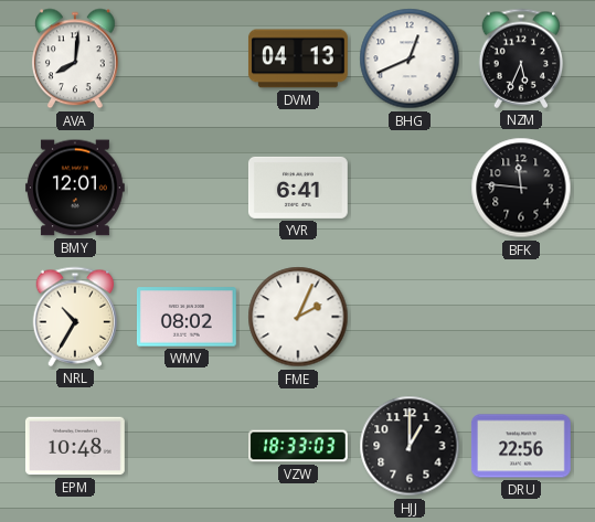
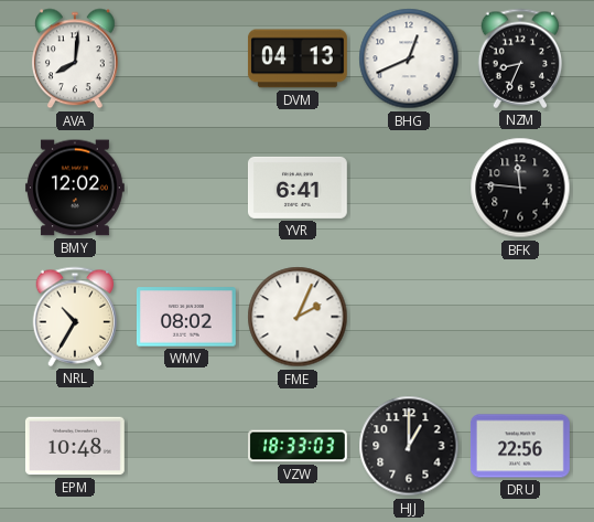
NZM: 5:34 -> 8:34
BMY: 12:01 -> 12:02
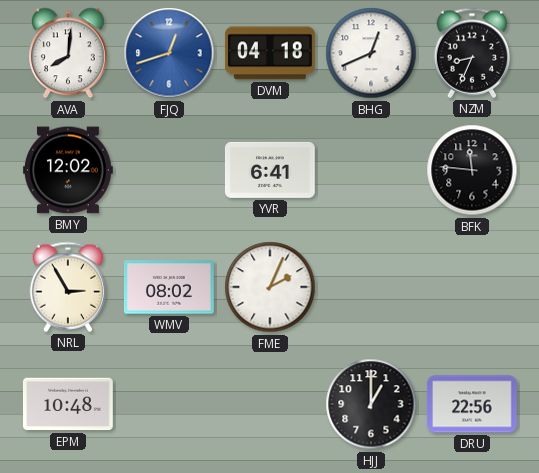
FJQ: none -> 12:42
DVM: 04:13 -> 04:18
NRL: 10:35 -> 2:55
VZW: 18:33 -> none
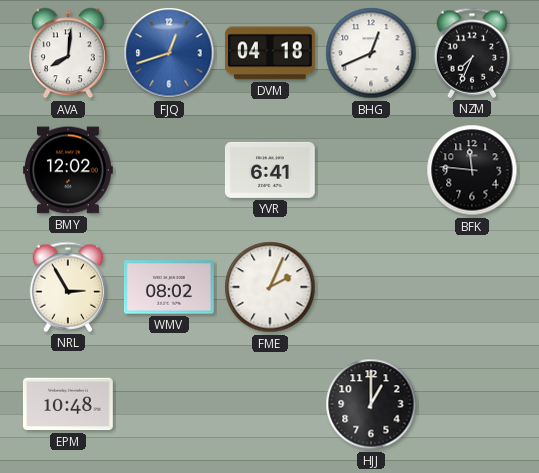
NZM: 8:34 -> 7:34
DRU: 22:56 -> none
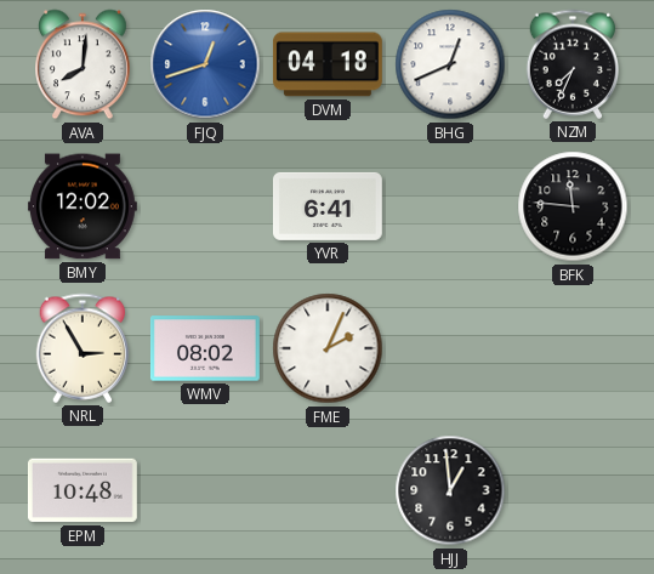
HJJ: 1:00 -> 12:59
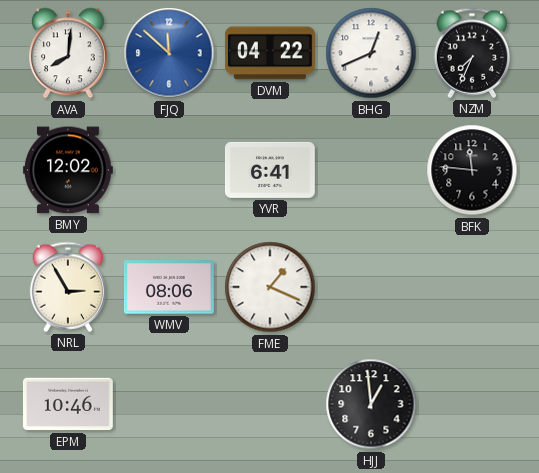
FJQ: 12:42 -> 11:52
DVM: 04:18 -> 04:22
WMV: 08:02 -> 08:06
FME: 2:04 -> 1:19
EPM: 10:48 -> 10:46
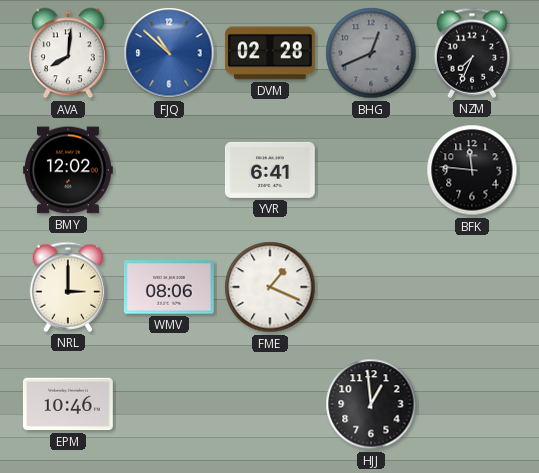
FJQ: 11:52 -> 10:52
DVM: 04:22 -> 02:28
BHG dial: white -> grey
NRL: 2:55 -> 3:00
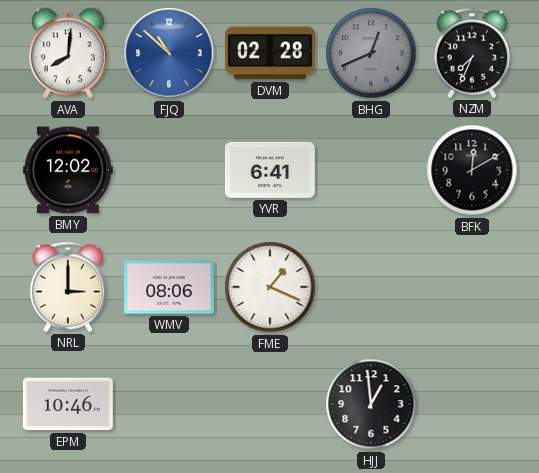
BFK: 11:46 -> 12:10
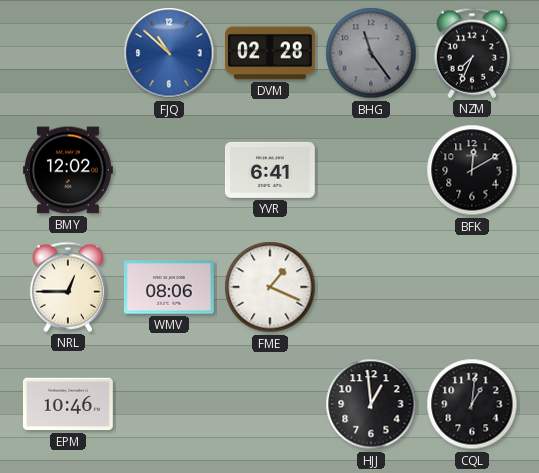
AVA: 8:01 -> none
BHG: 12:41 -> 11:24
NRL: 3:00 -> 12:45
CQL: none -> 1:01
